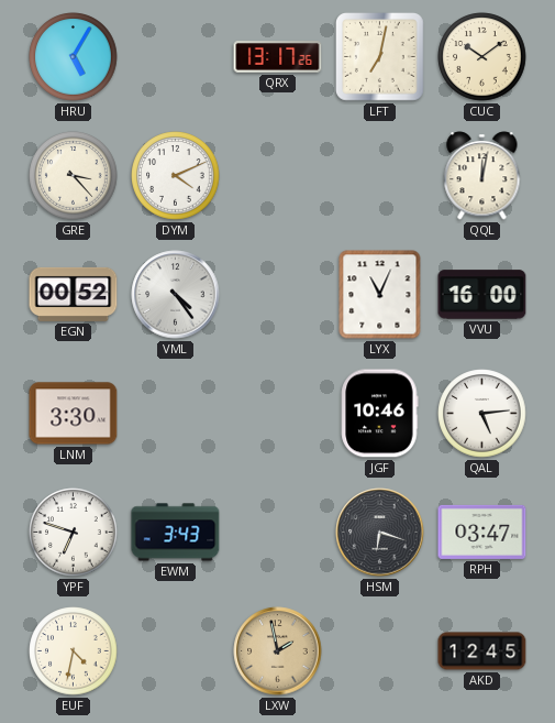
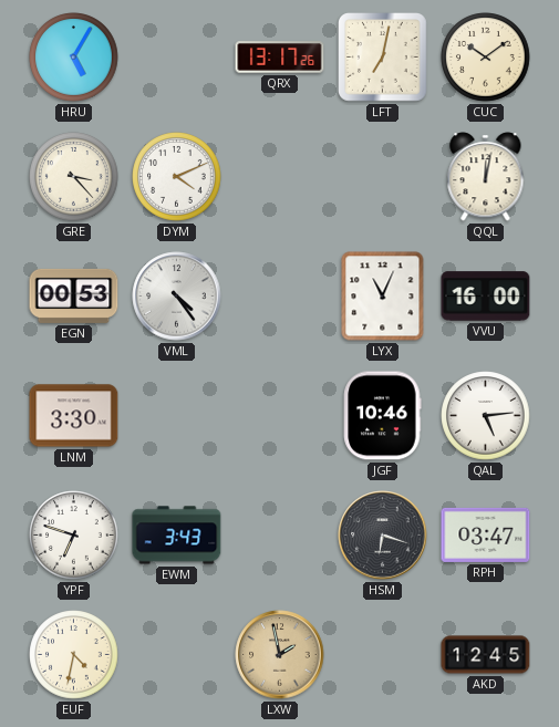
EGN: 00:52 -> 00:53
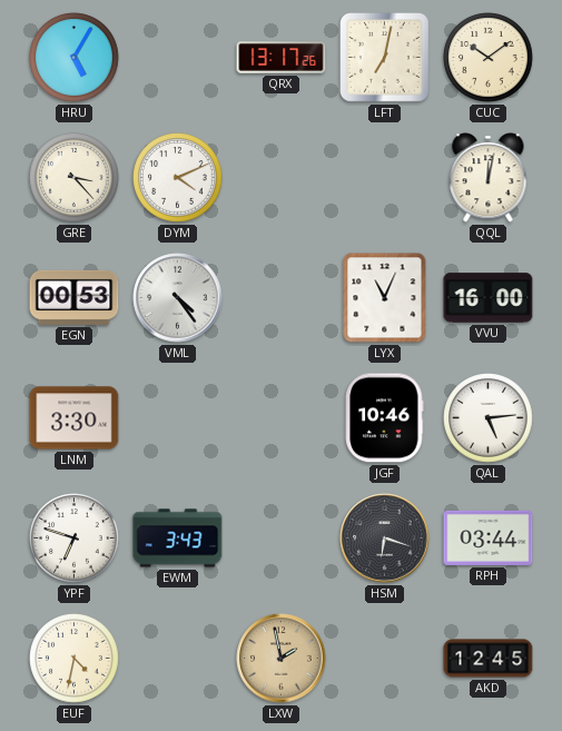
RPH: 03:47 -> 03:44
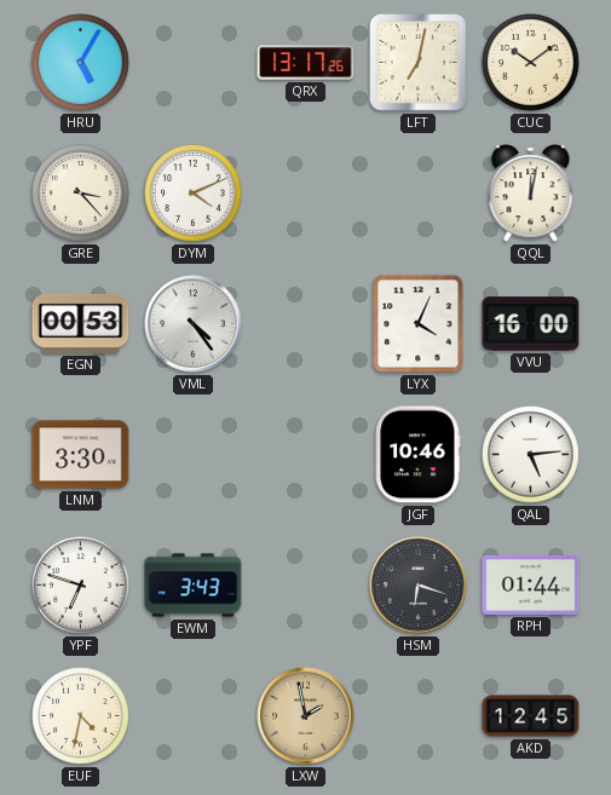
LYX: 11:04 -> 4:04
RPH: 03:44 -> 01:44
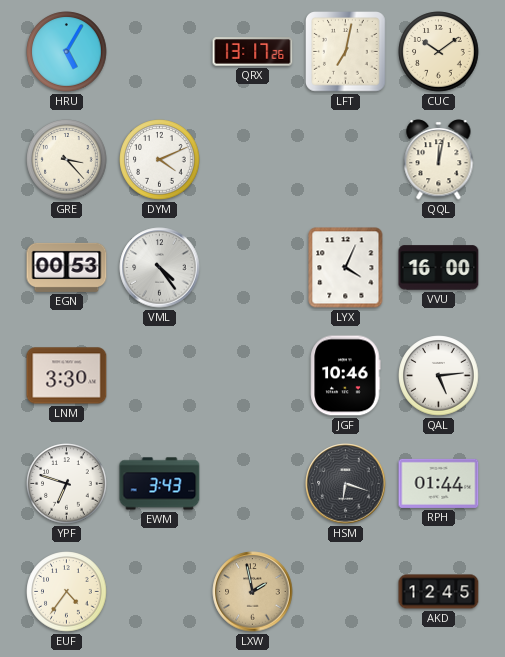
EUF: 4:32 -> 4:36
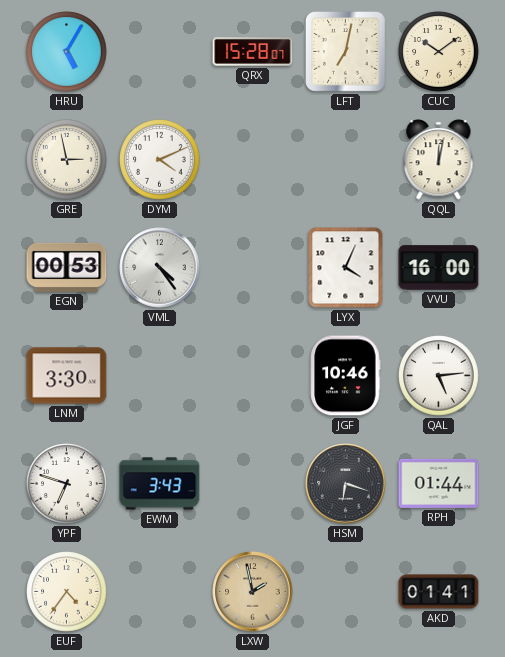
QRX: 13:17 -> 15:28
GRE: 3:23 -> 2:58
AKD: 12:45 -> 01:41
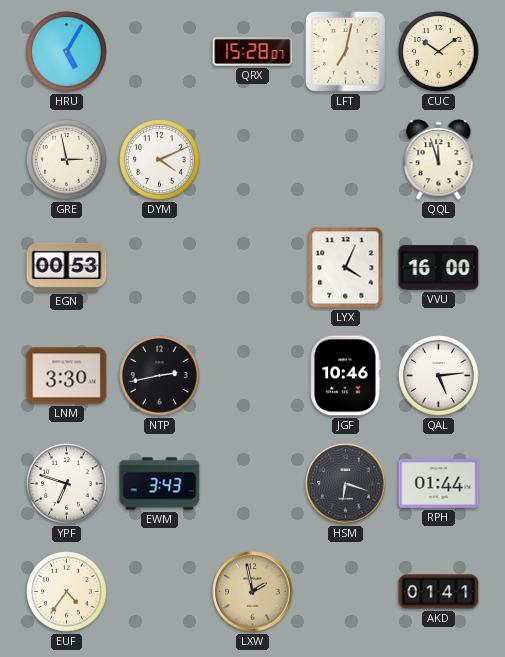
QQL: 12:02 -> 11:57
VML: 4:24 -> none
NTP: none -> 2:43
